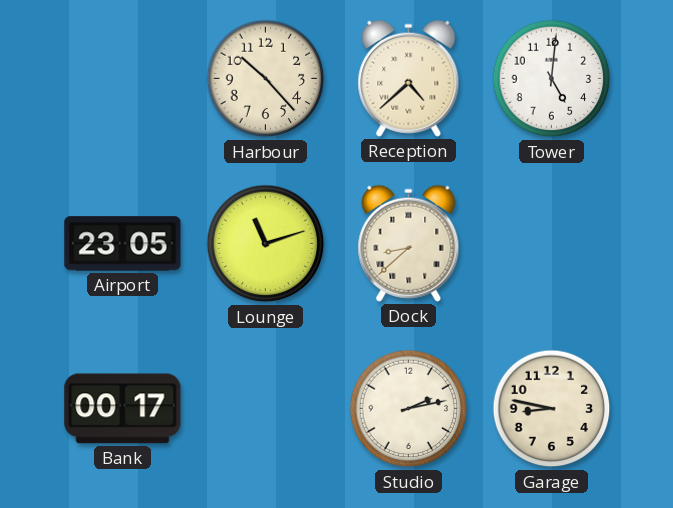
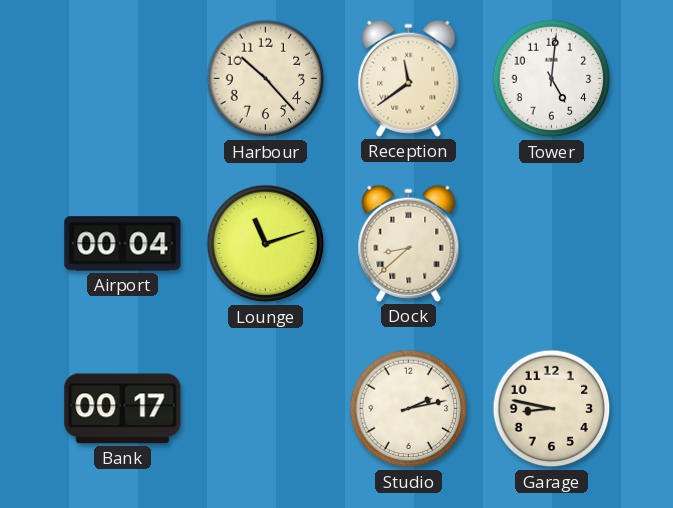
Reception: 4:38 -> 11:39
Airport: 23:05 -> 00:04
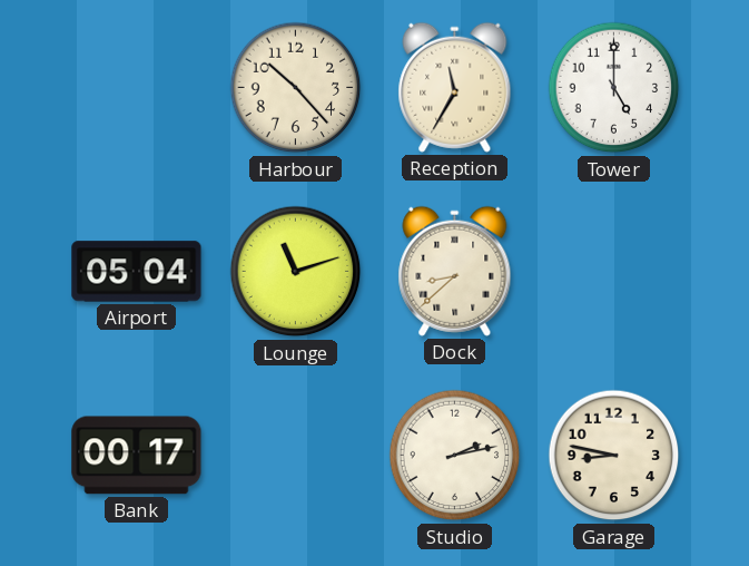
Reception: 11:39 -> 11:35
Tower: 5:01 -> 5:00
Airport: 00:04 -> 05:04
